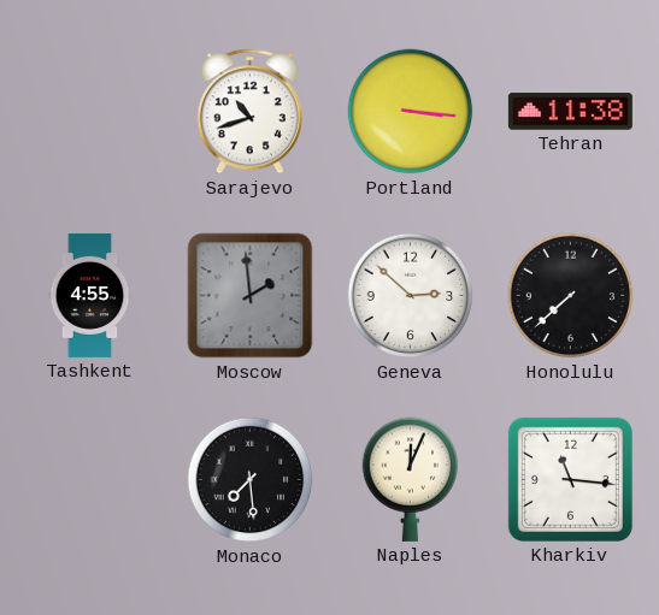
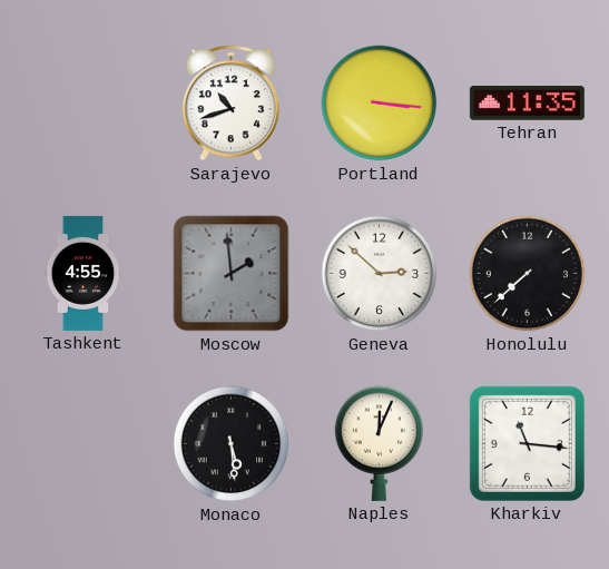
Tehran: 11:38 -> 11:35
Monaco: 7:29 -> 5:29
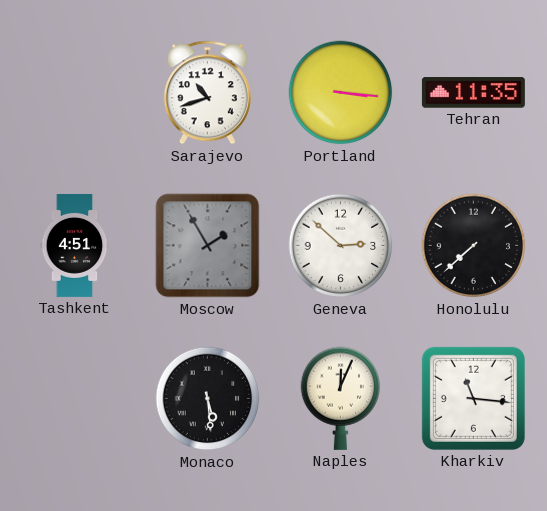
Tashkent: 4:55 -> 4:51
Moscow: 1:59 -> 1:55
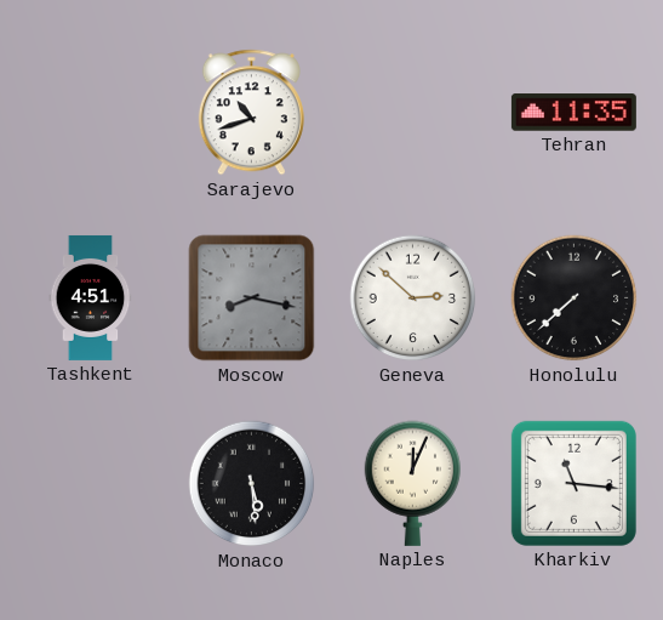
Portland: 3:16 -> none
Moscow: 1:55 -> 8:17
